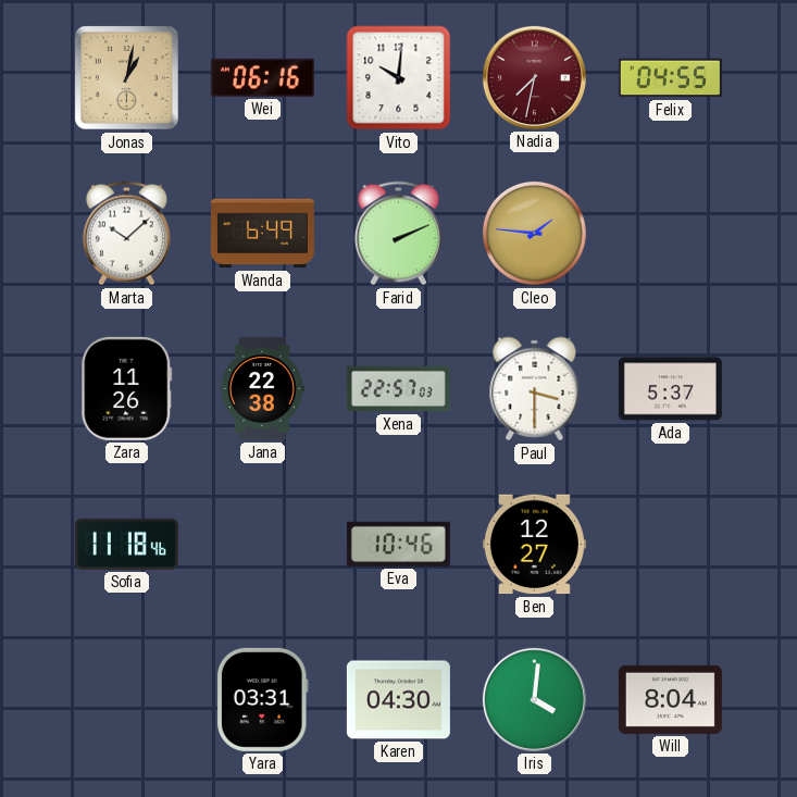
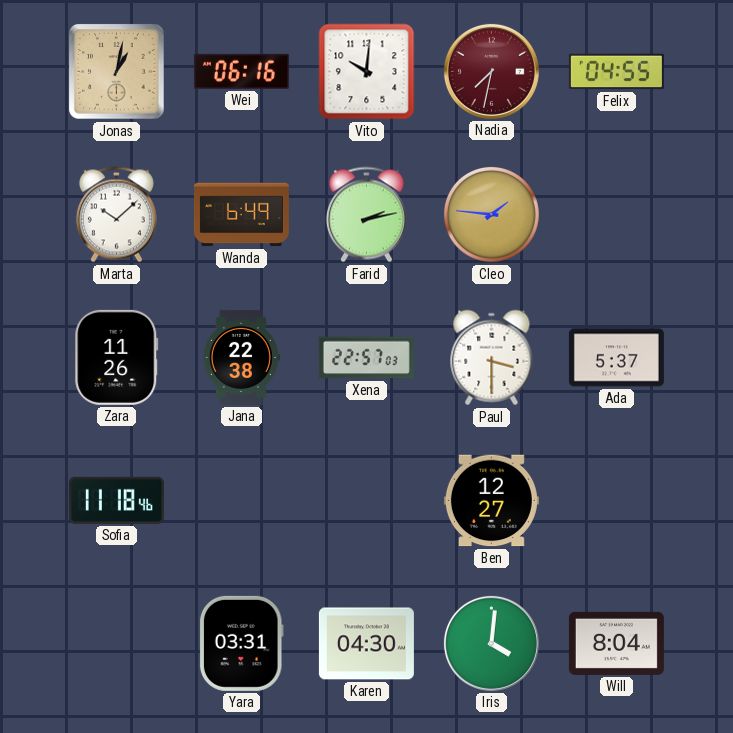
Farid: 2:11 -> 2:13
Eva: 10:46 -> none
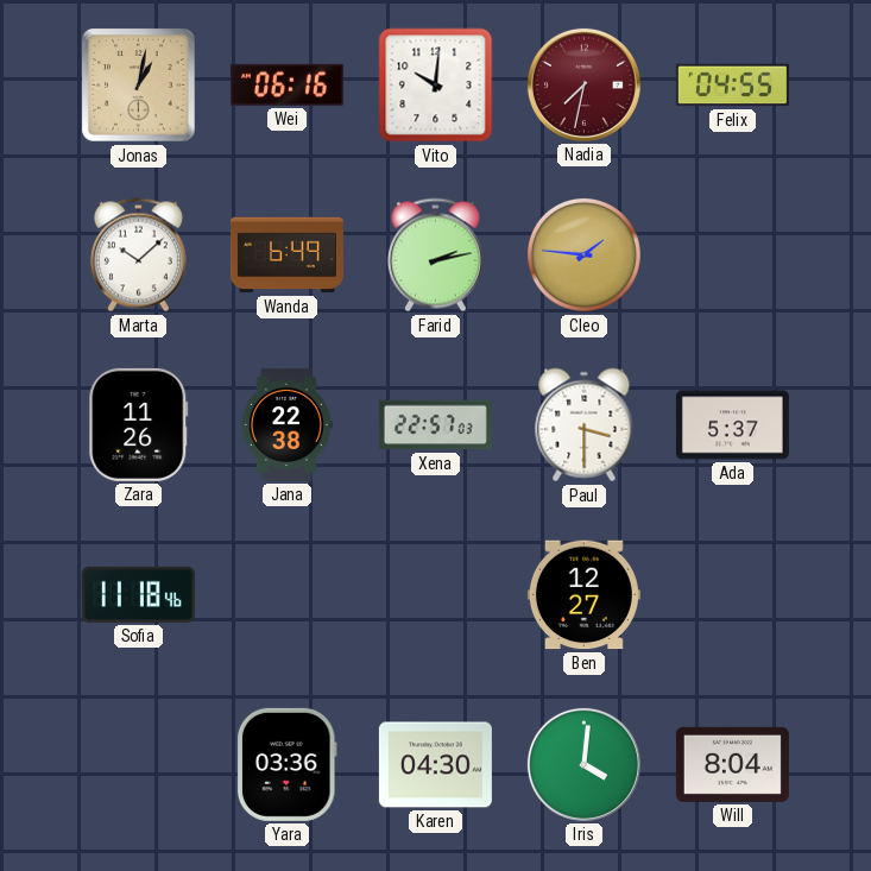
Yara: 03:31 -> 03:36
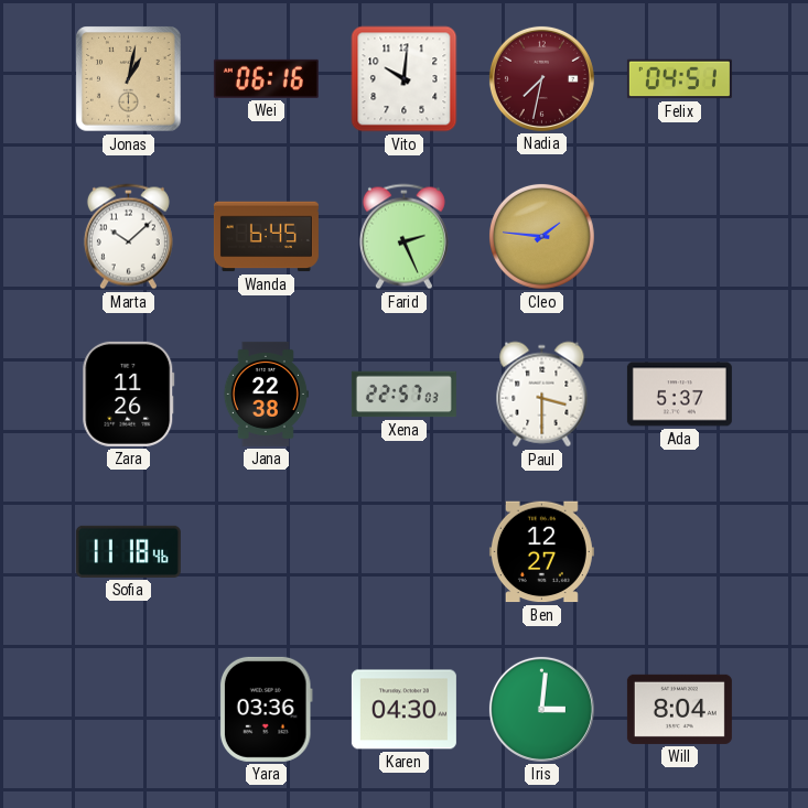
Felix: 04:55 -> 04:51
Wanda: 6:49 -> 6:45
Farid: 2:13 -> 2:26
Iris: 4:01 -> 3:01
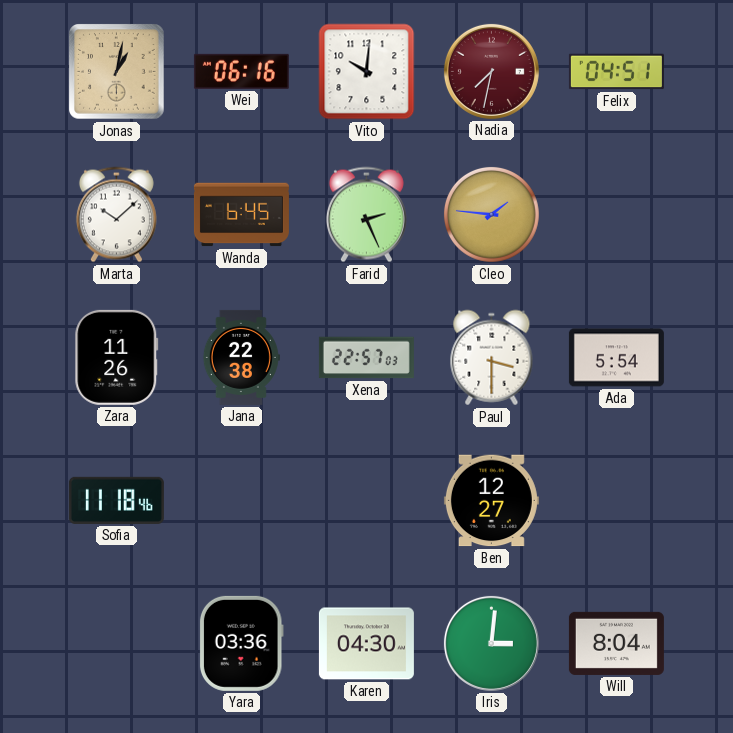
Ada: 5:37 -> 5:54
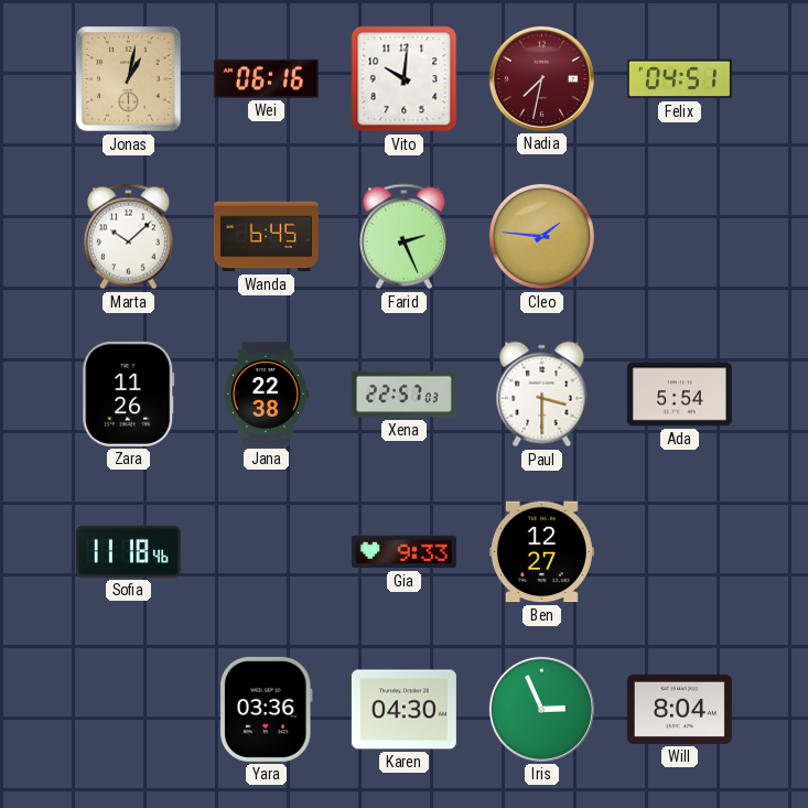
Gia: none -> 9:33
Iris: 3:01 -> 2:56
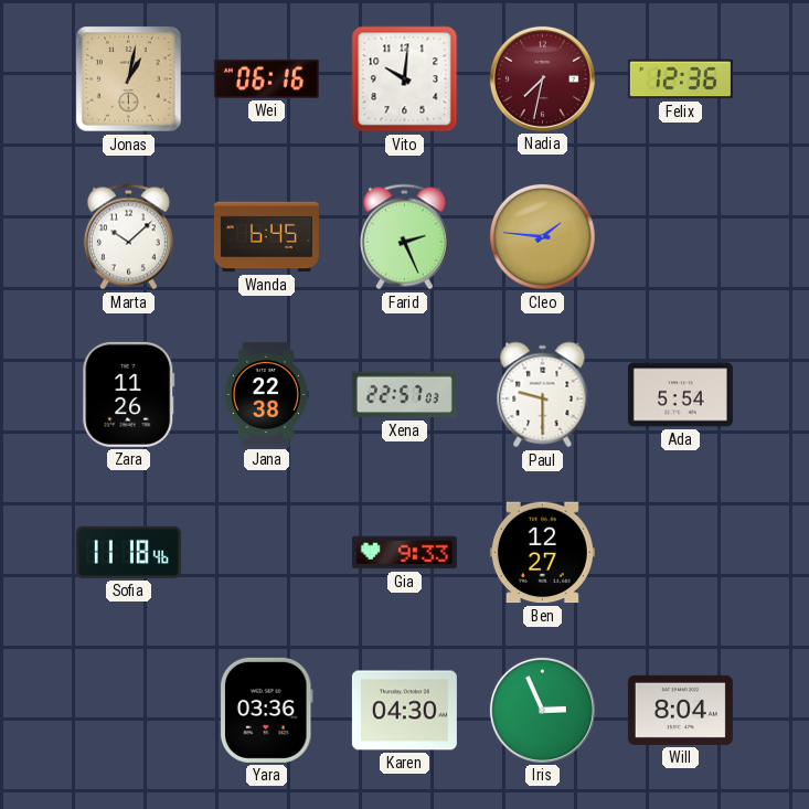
Felix: 04:51 -> 12:36
Paul: 3:30 -> 9:30
